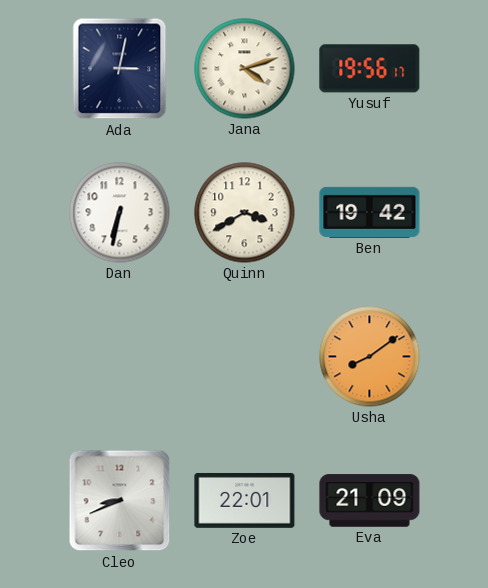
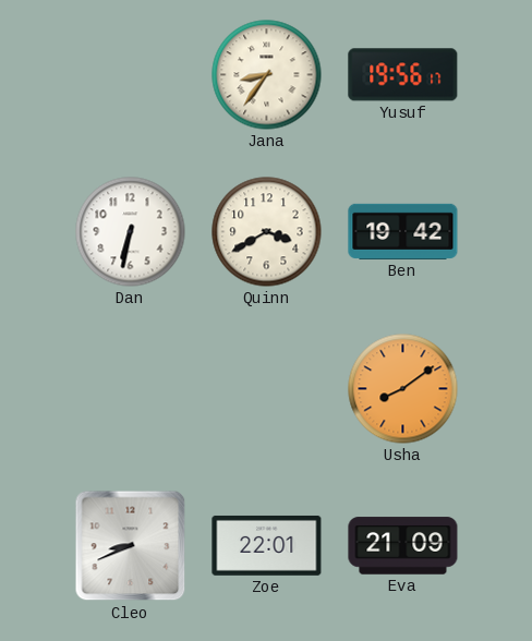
Ada: 3:02 -> none
Jana: 4:12 -> 8:36
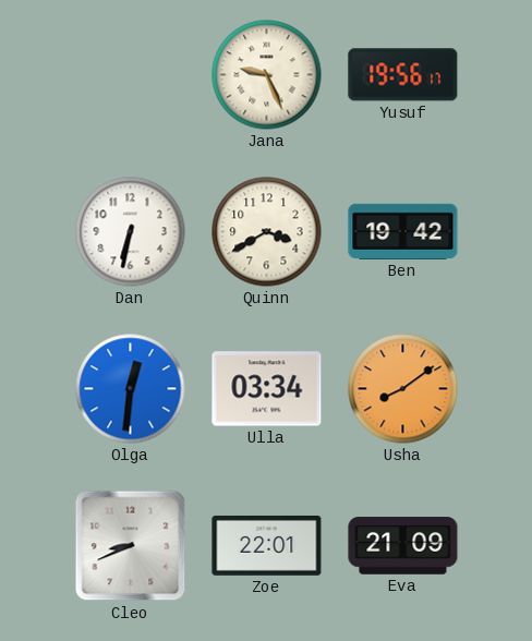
Jana: 8:36 -> 9:26
Olga: none -> 12:31
Ulla: none -> 03:34
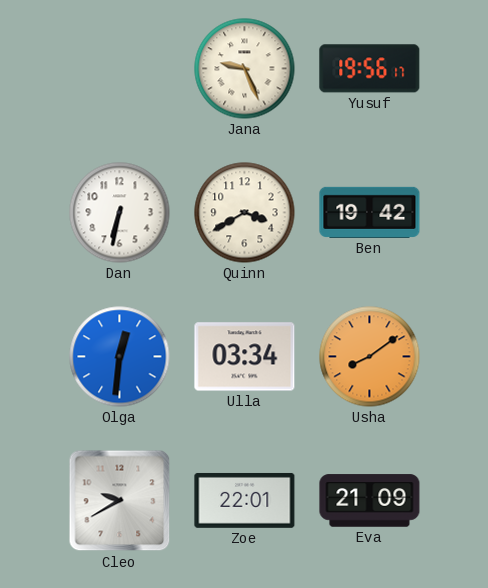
Cleo: 8:41 -> 9:40
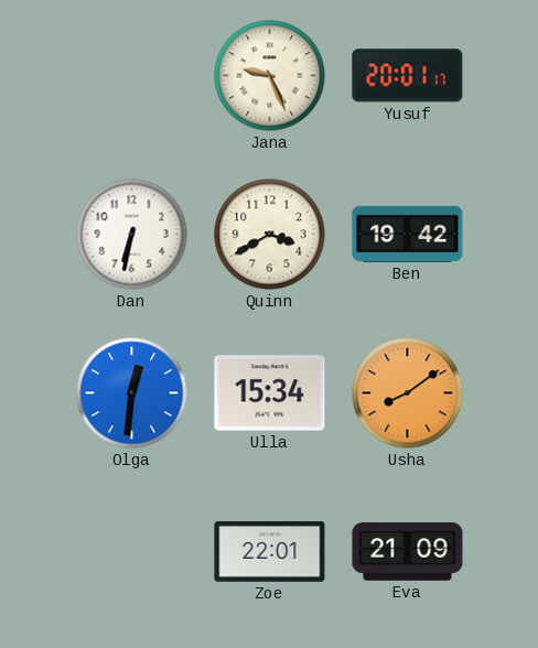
Yusuf: 19:56 -> 20:01
Ulla: 03:34 -> 15:34
Cleo: 9:40 -> none
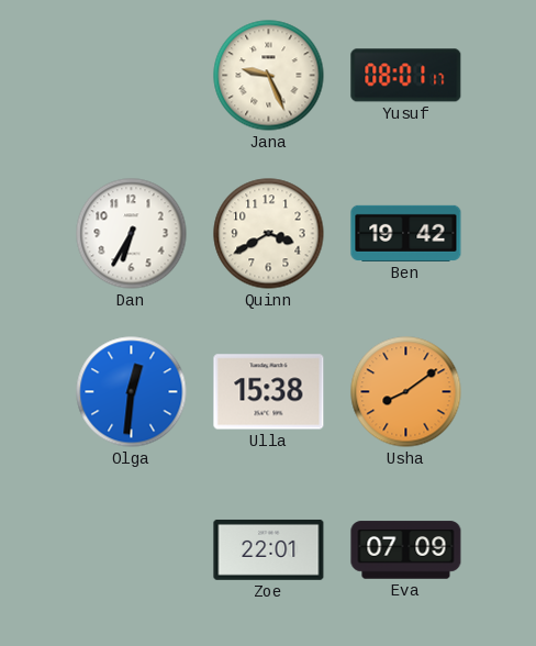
Yusuf: 20:01 -> 08:01
Dan: 6:32 -> 6:35
Ulla: 15:34 -> 15:38
Eva: 21:09 -> 07:09
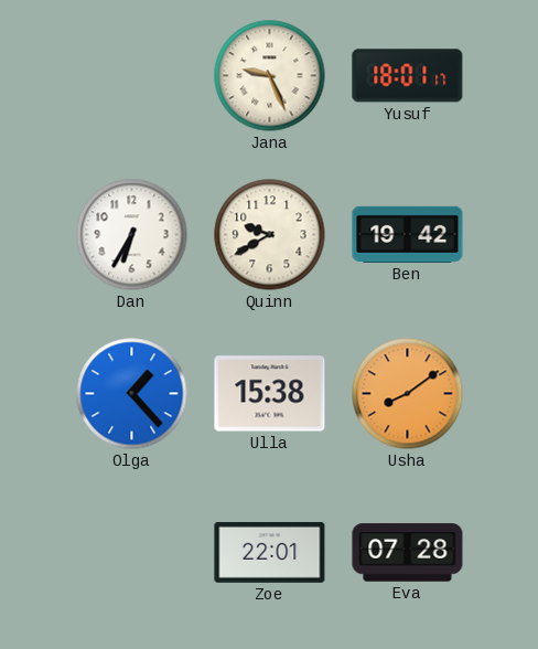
Yusuf: 08:01 -> 18:01
Quinn: 3:40 -> 9:40
Olga: 12:31 -> 1:23
Eva: 07:09 -> 07:28
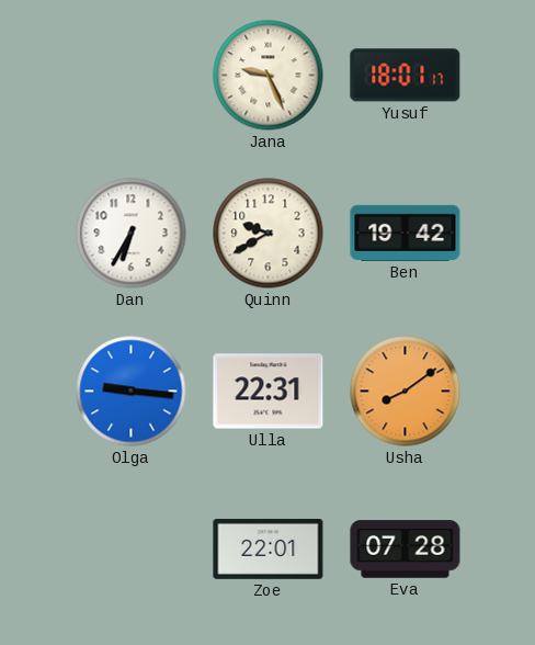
Olga: 1:23 -> 9:16
Ulla: 15:38 -> 22:31
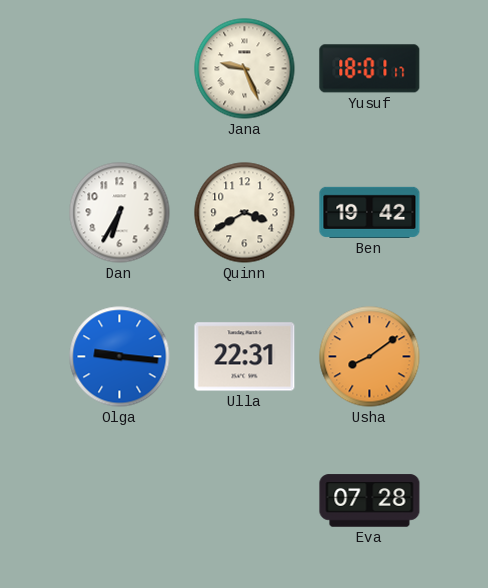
Quinn: 9:40 -> 3:40
Zoe: 22:01 -> none
